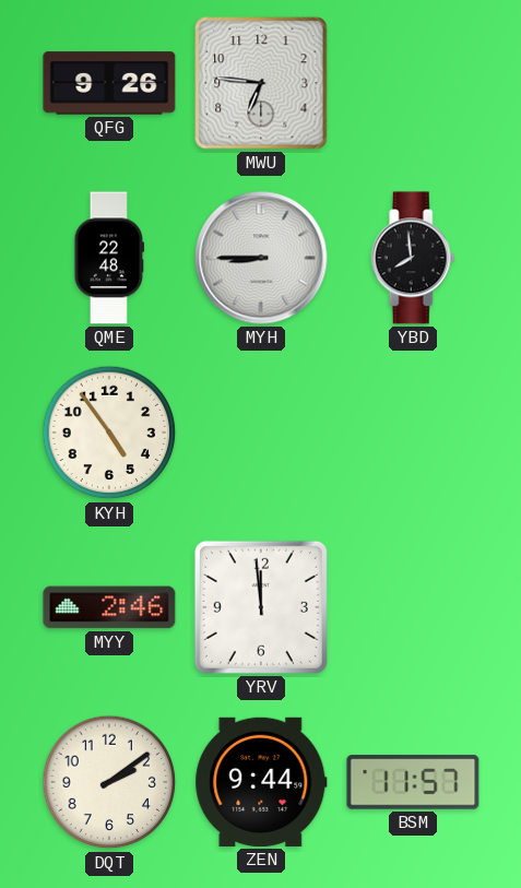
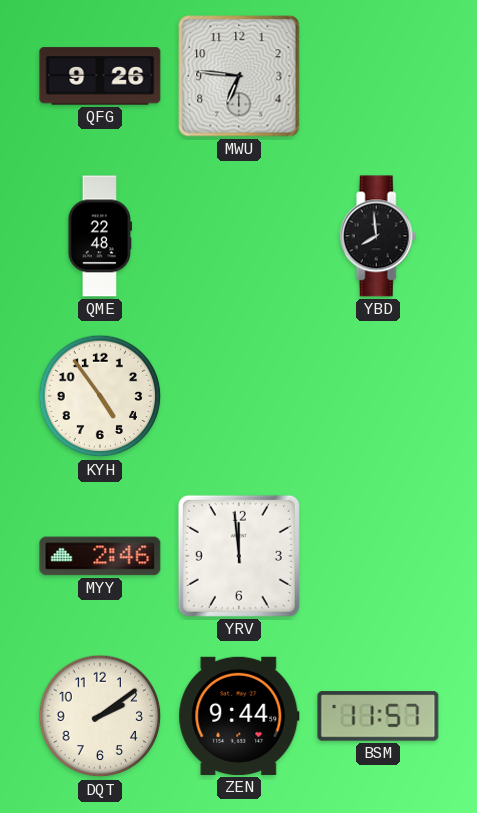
MYH: 8:45 -> none
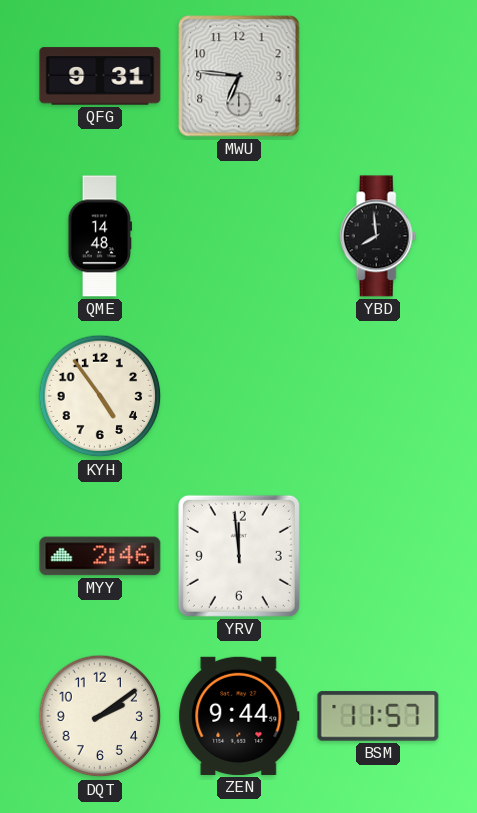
QFG: 9:26 -> 9:31
QME: 22:48 -> 14:48
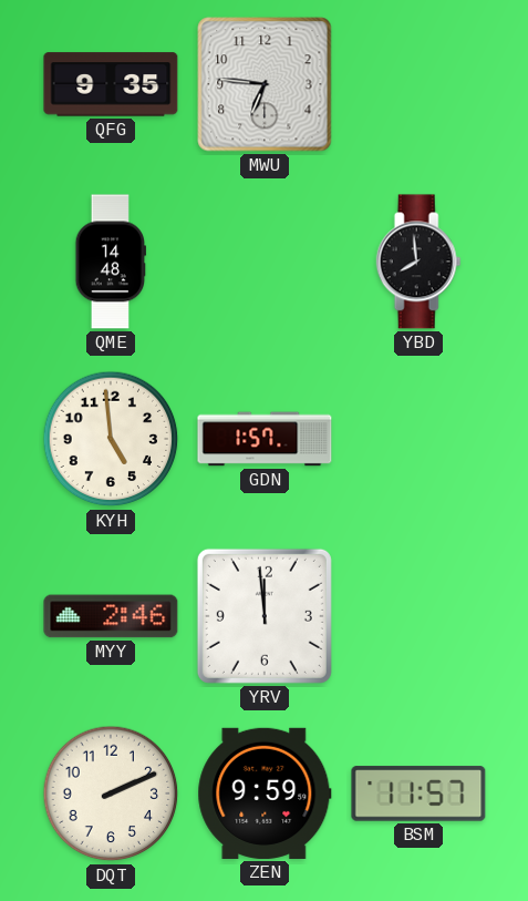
QFG: 9:31 -> 9:35
KYH: 4:54 -> 4:59
GDN: none -> 1:57
DQT: 2:09 -> 2:11
ZEN: 9:44 -> 9:59
